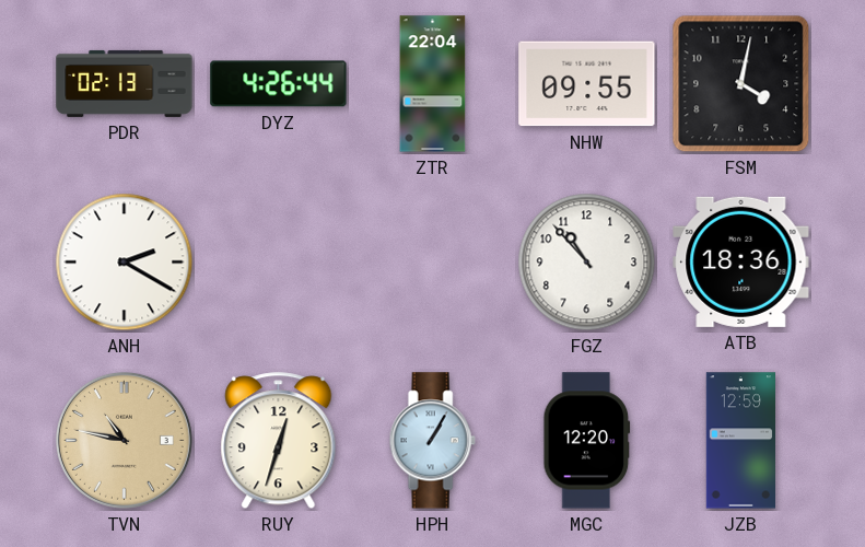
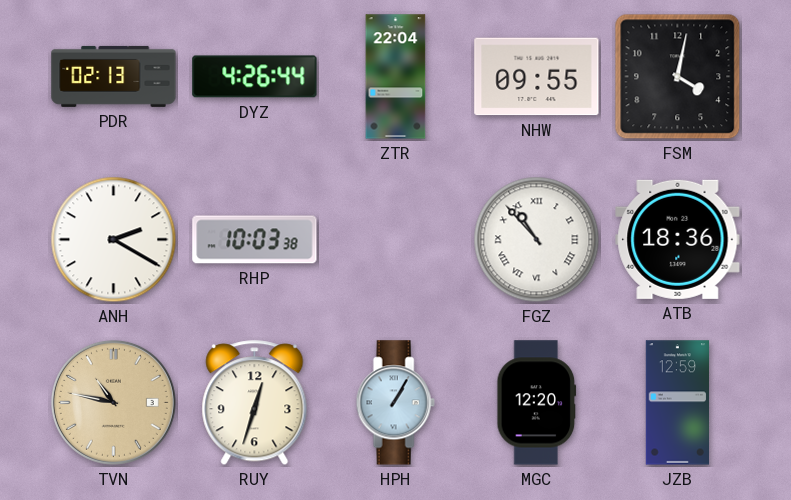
RHP: none -> 10:03
FGZ numerals: Arabic -> Roman
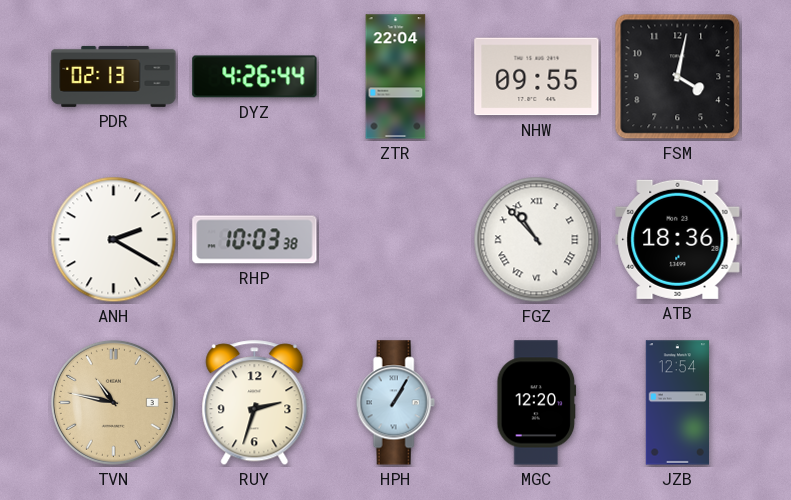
RUY: 12:33 -> 2:33
JZB: 12:59 -> 12:54
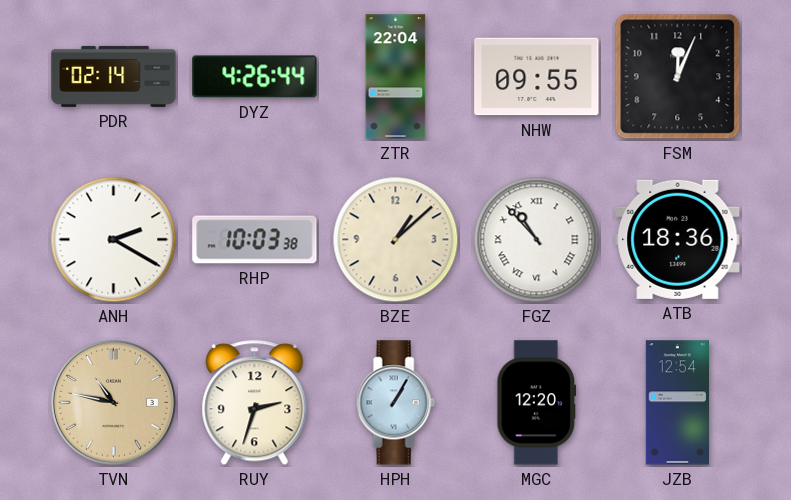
PDR: 02:13 -> 02:14
FSM: 4:02 -> 12:04
BZE: none -> 1:08
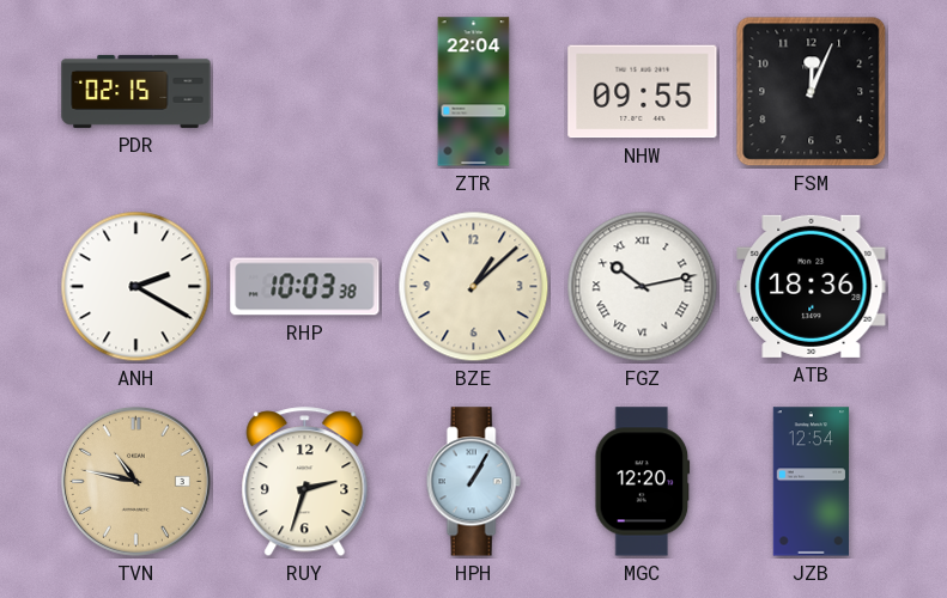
PDR: 02:14 -> 02:15
DYZ: 4:26 -> none
FGZ: 10:53 -> 10:13
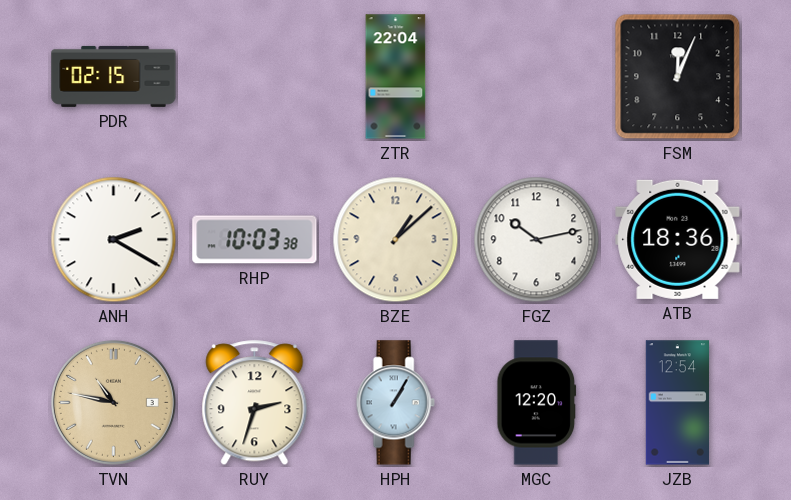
NHW: 09:55 -> none
FGZ numerals: Roman -> Arabic
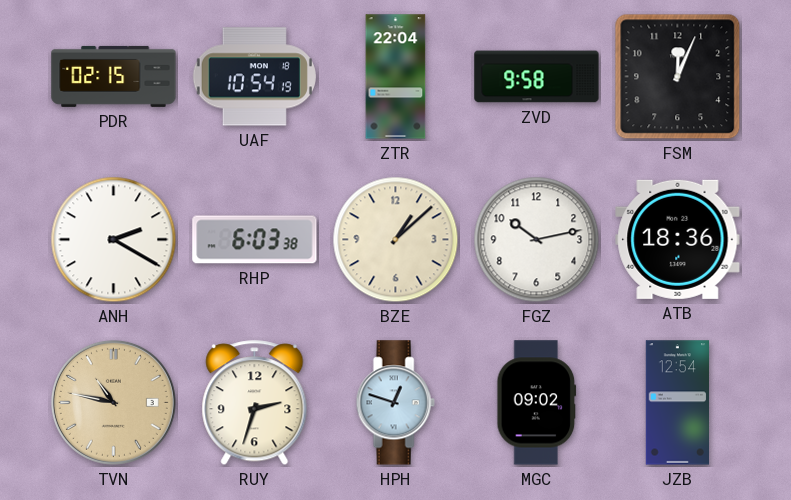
UAF: none -> 10:54
ZVD: none -> 9:58
RHP: 10:03 -> 6:03
HPH: 1:05 -> 12:48
MGC: 12:20 -> 09:02
